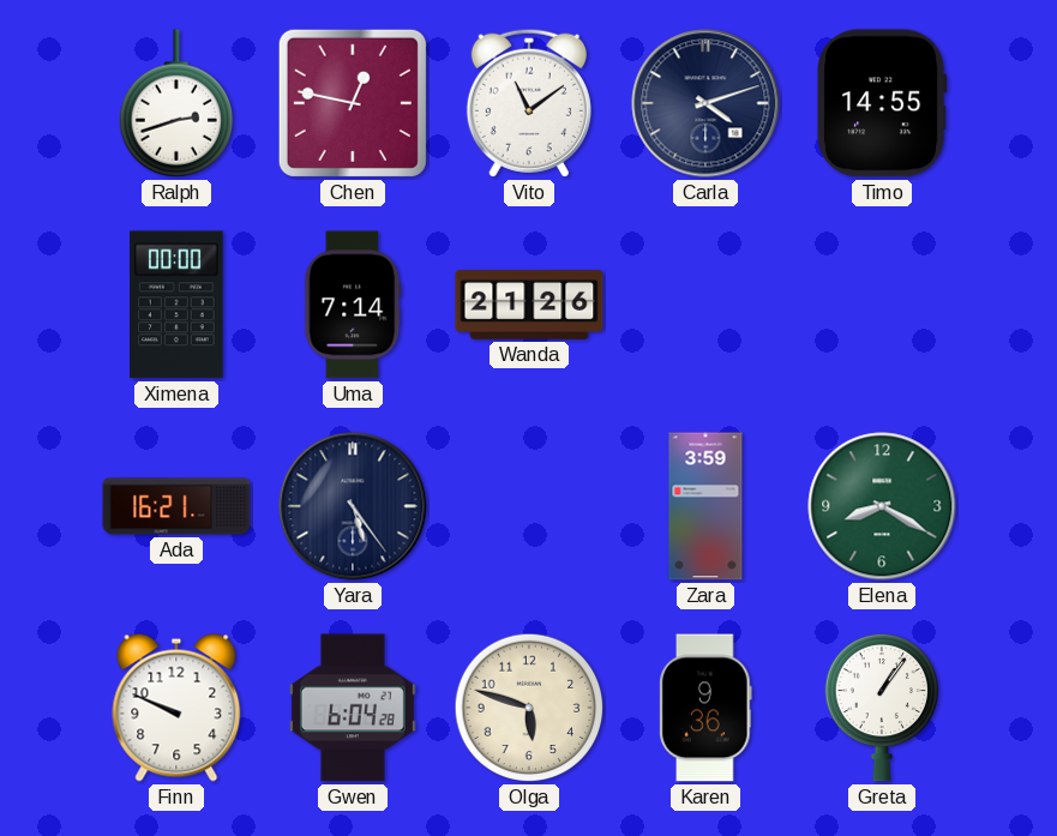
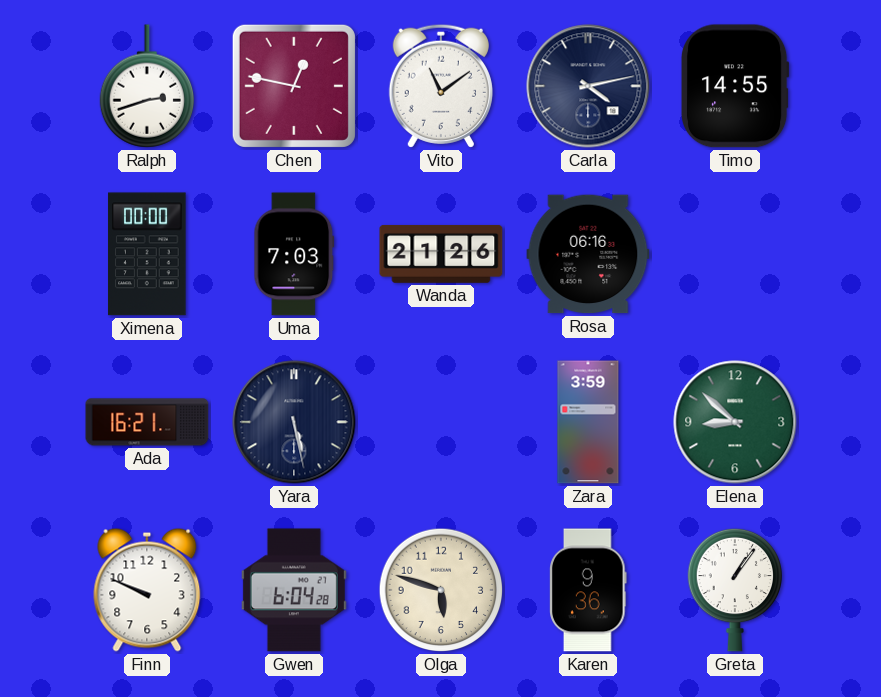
Carla: 4:12 -> 4:13
Uma: 7:14 -> 7:03
Rosa: none -> 06:16
Yara: 5:24 -> 5:28
Elena: 8:20 -> 8:52
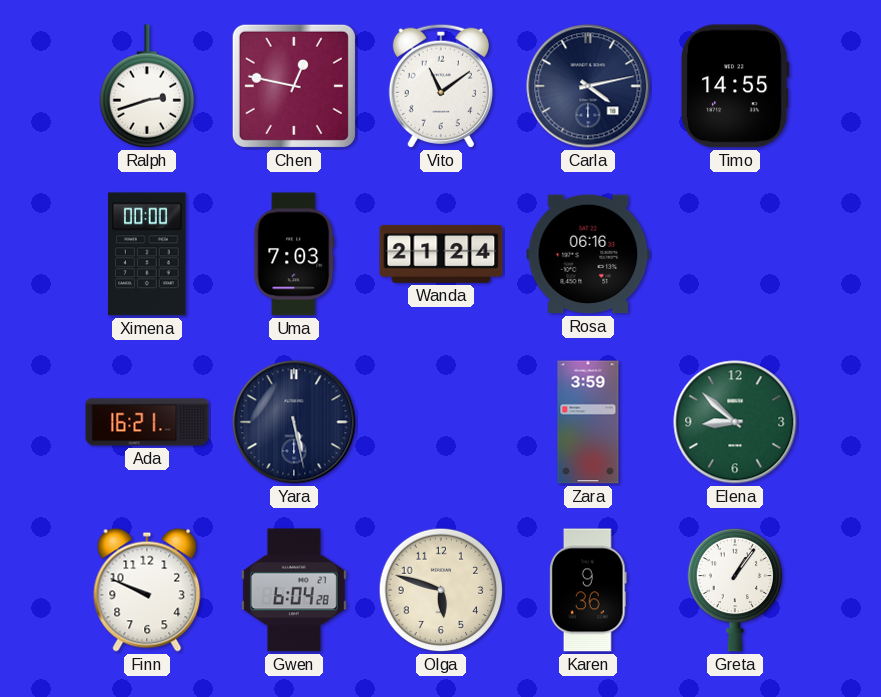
Wanda: 21:26 -> 21:24
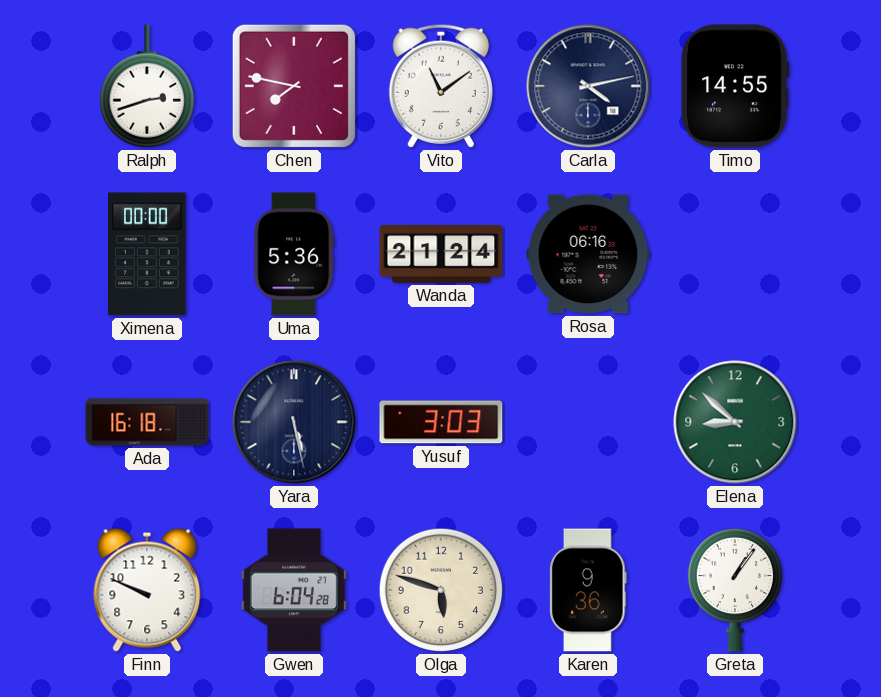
Chen: 12:47 -> 7:47
Uma: 7:03 -> 5:36
Ada: 16:21 -> 16:18
Yusuf: none -> 3:03
Zara: 3:59 -> none
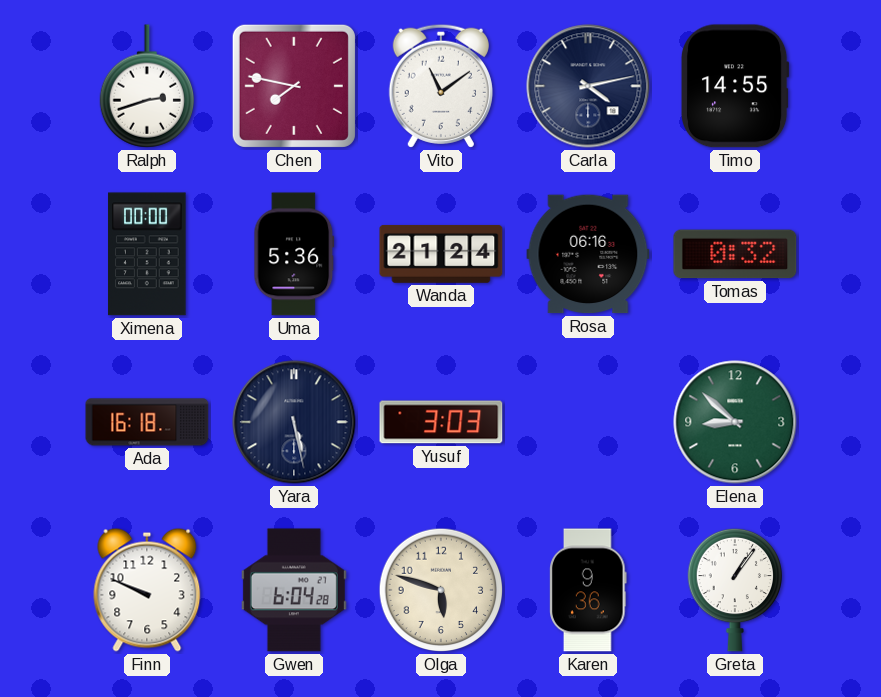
Tomas: none -> 0:32
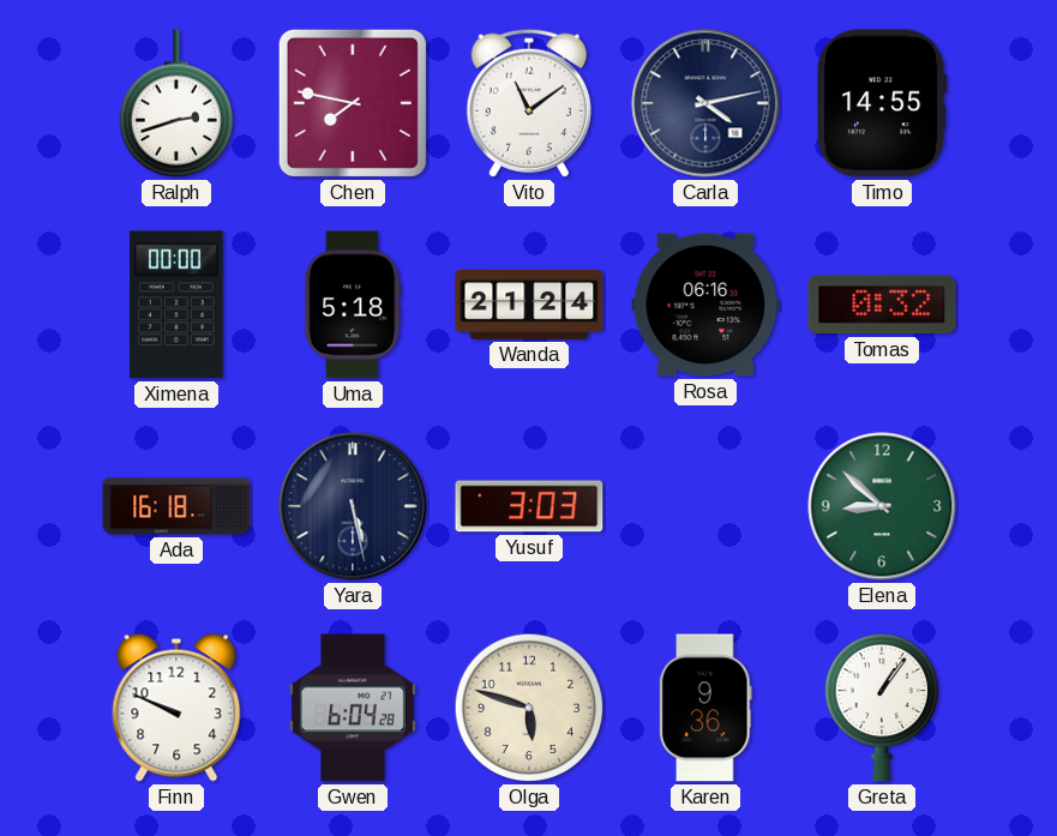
Uma: 5:36 -> 5:18
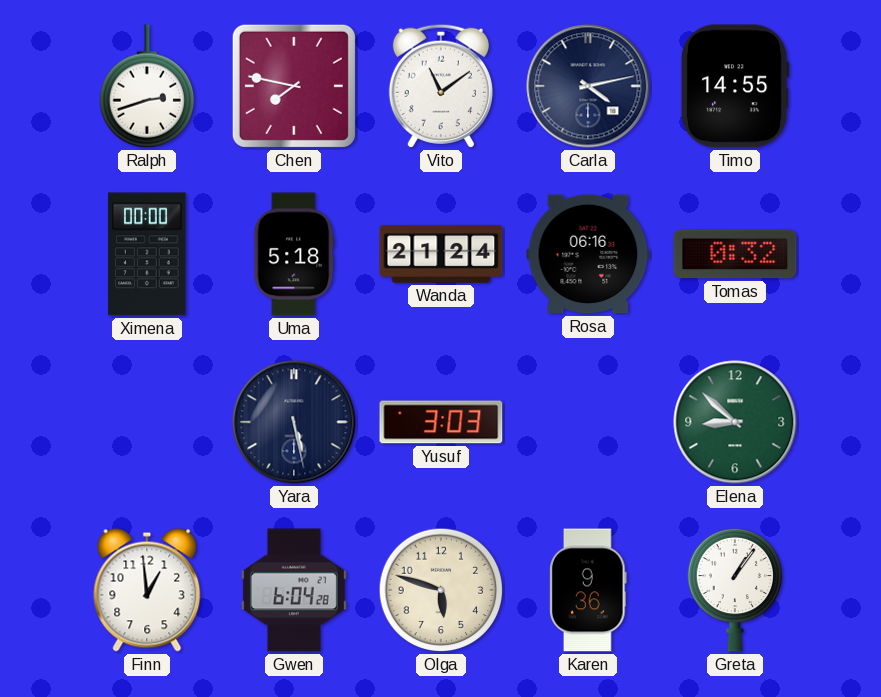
Ada: 16:18 -> none
Finn: 9:49 -> 12:59
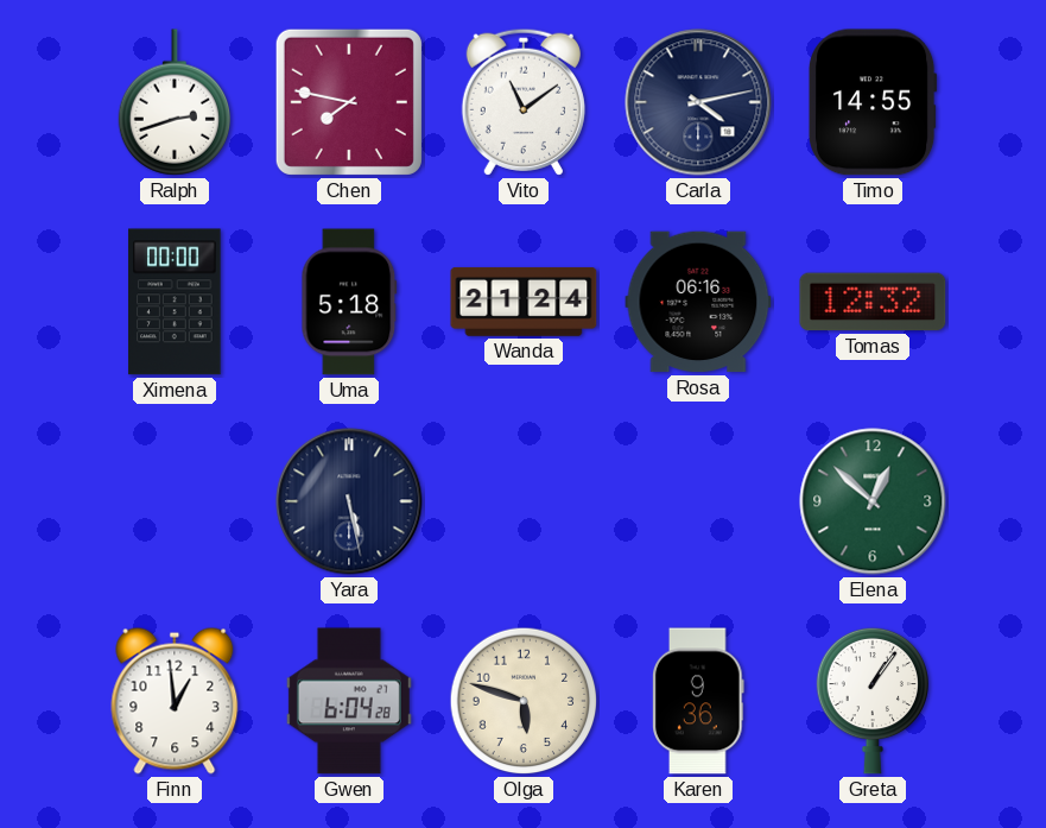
Tomas: 0:32 -> 12:32
Yusuf: 3:03 -> none
Elena: 8:52 -> 12:52
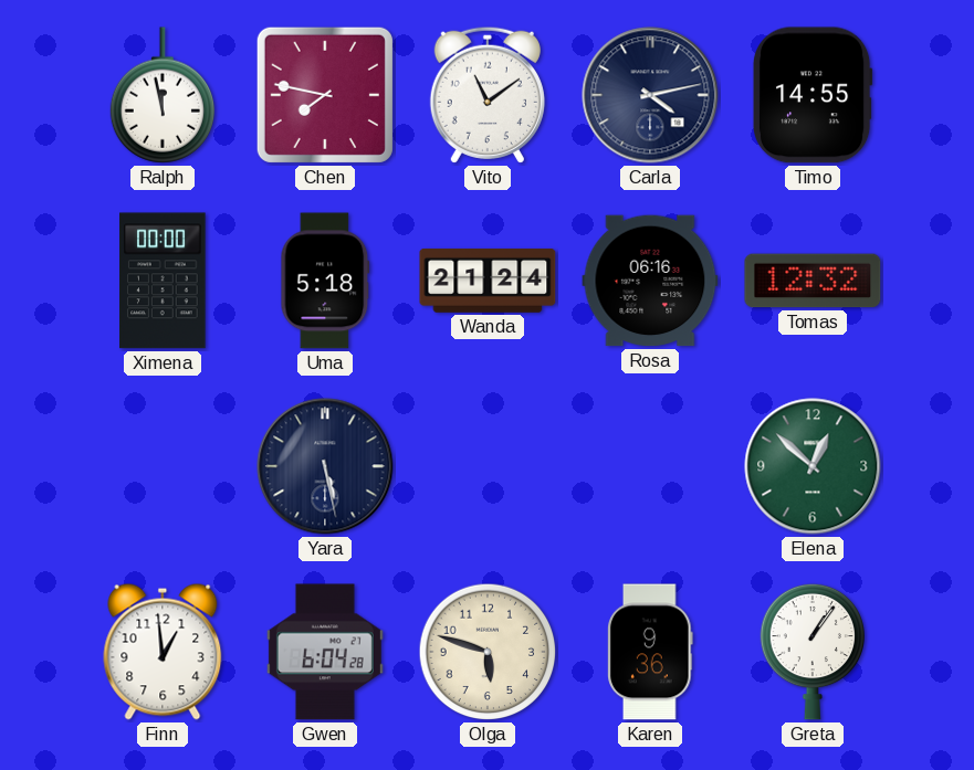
Ralph: 2:42 -> 11:58
